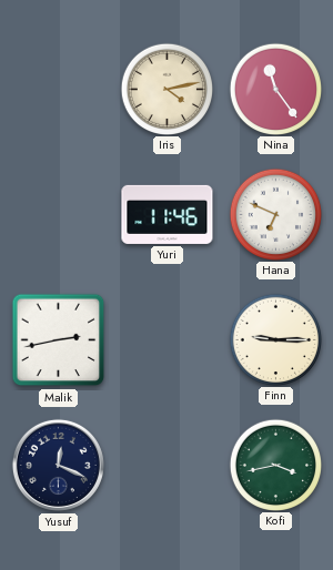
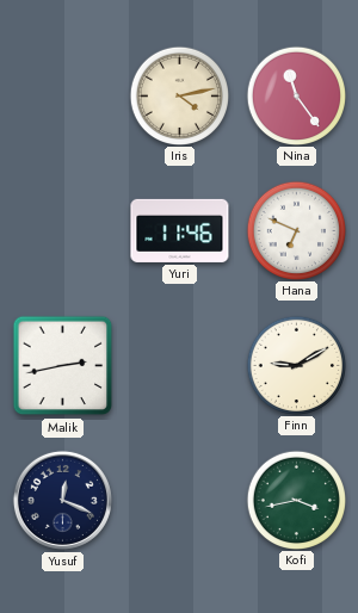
Finn: 9:15 -> 9:10
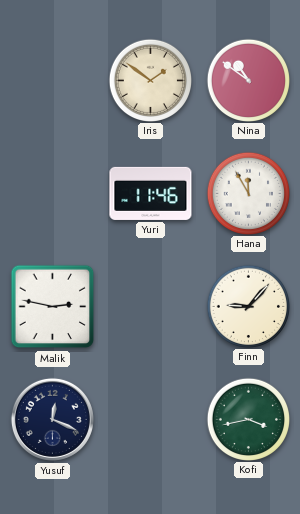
Iris: 4:13 -> 1:51
Nina: 11:24 -> 10:51
Hana: 6:49 -> 11:55
Malik: 2:43 -> 2:47
Finn: 9:10 -> 9:07
